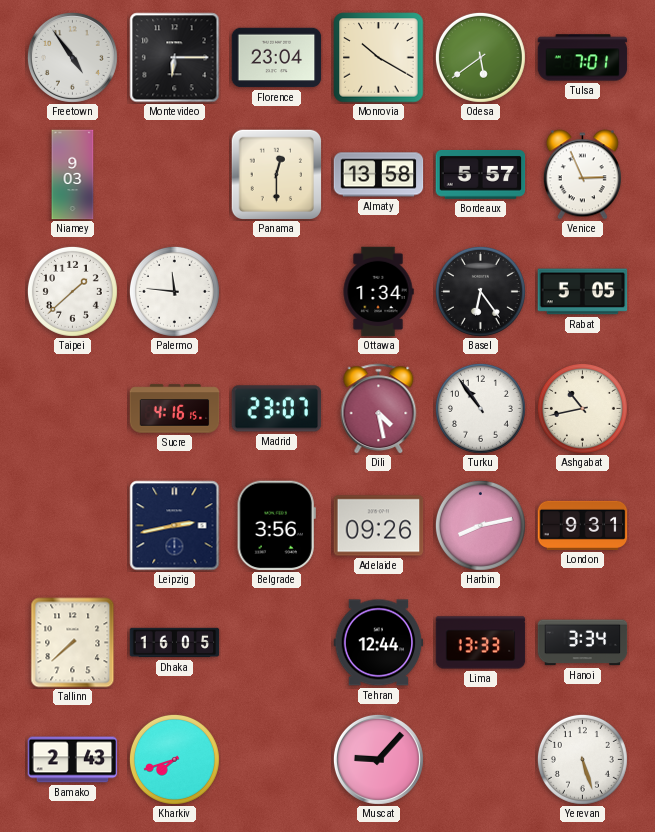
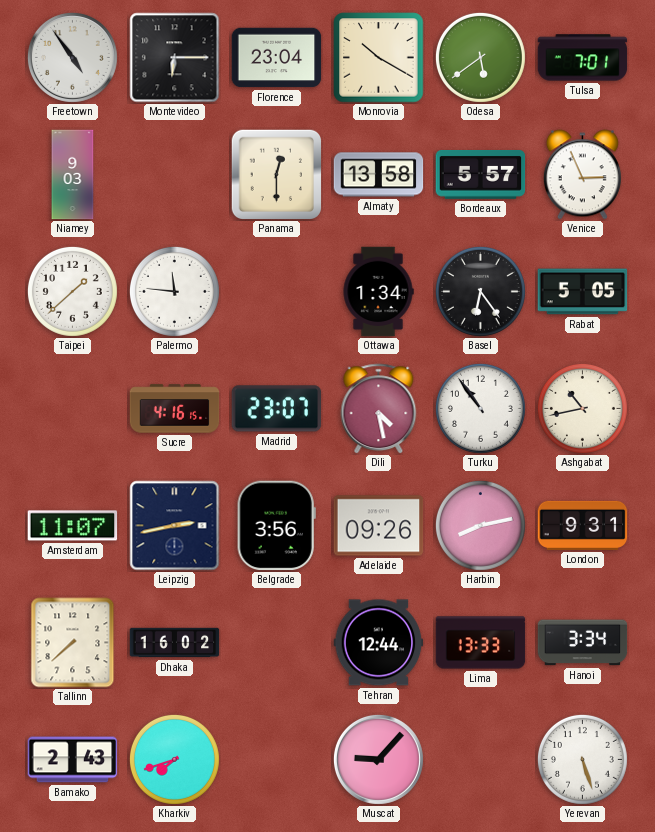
Amsterdam: none -> 11:07
Dhaka: 16:05 -> 16:02
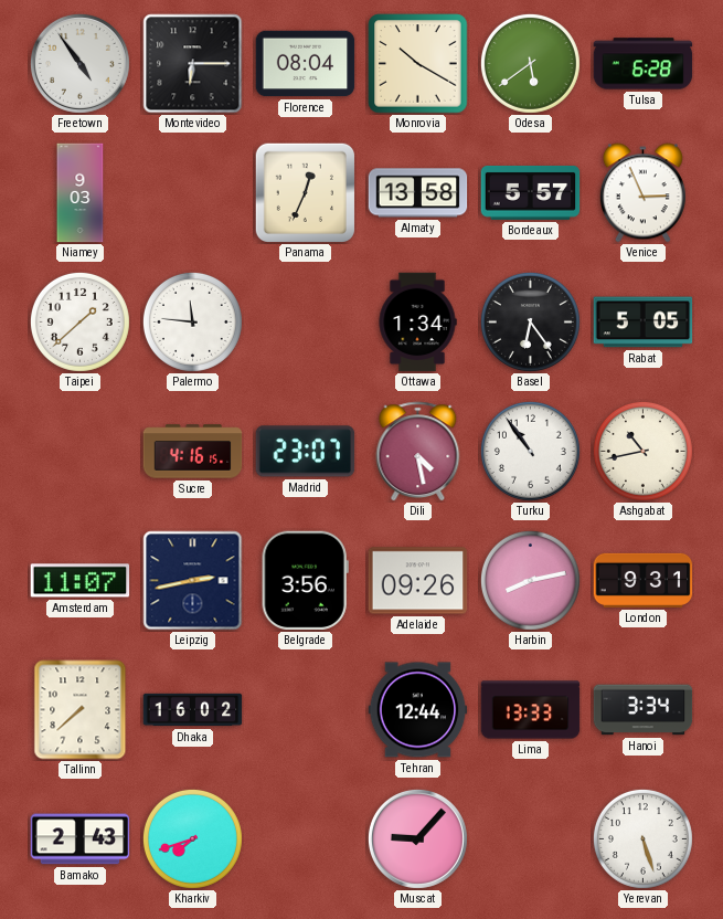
Florence: 23:04 -> 08:04
Tulsa: 7:01 -> 6:28
Panama: 12:30 -> 12:34
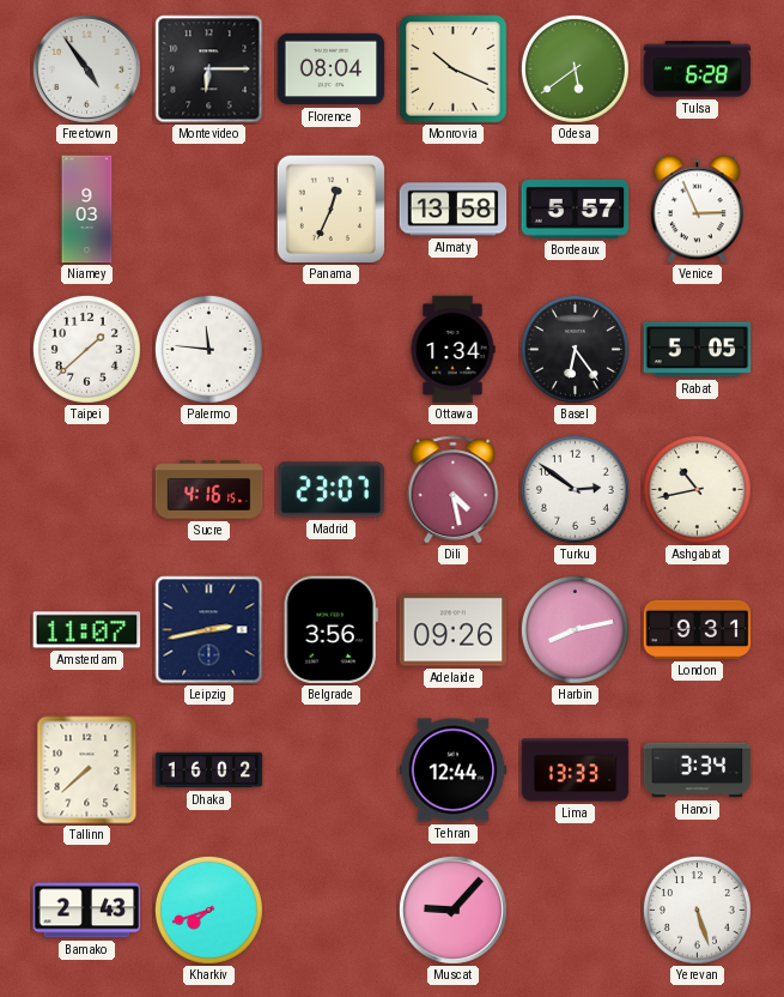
Monrovia: 10:20 -> 10:19
Turku: 10:54 -> 2:51
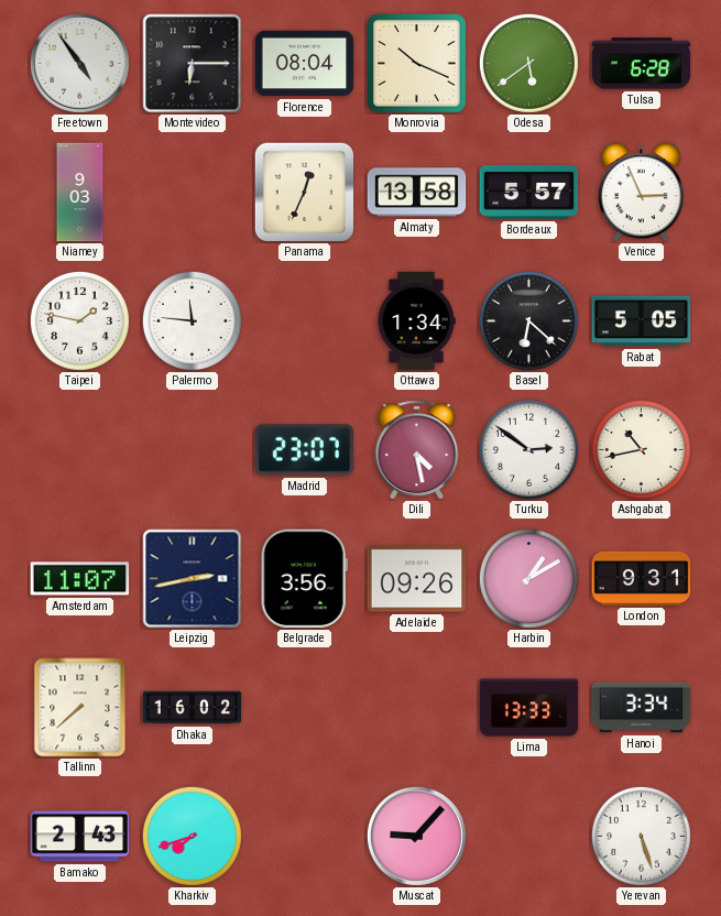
Taipei: 1:38 -> 1:47
Basel: 6:24 -> 6:22
Sucre: 4:16 -> none
Harbin: 8:13 -> 1:10
Tehran: 12:44 -> none
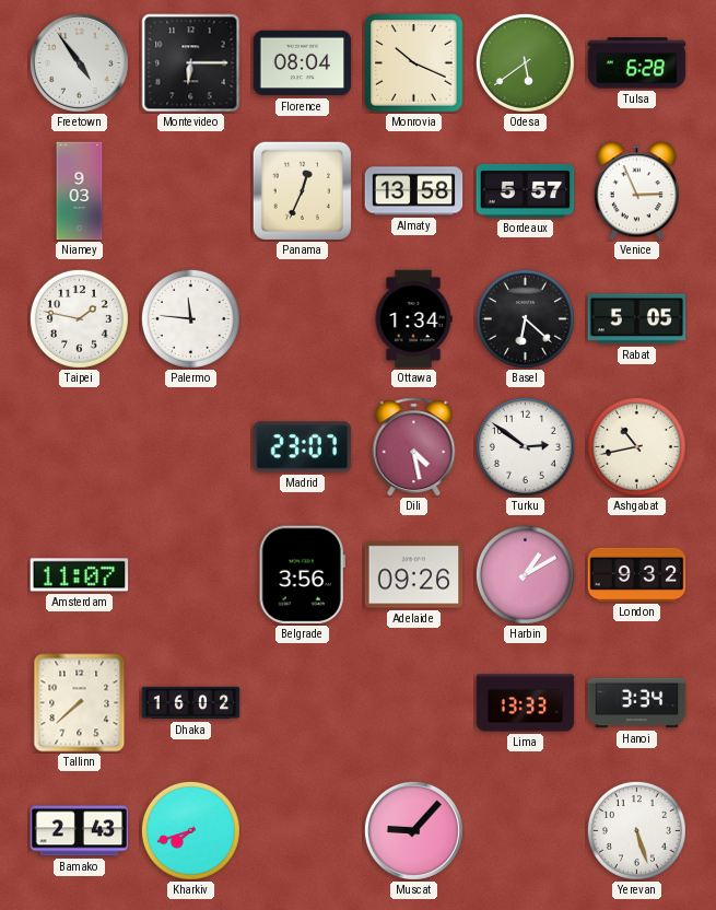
Leipzig: 2:43 -> none
London: 9:31 -> 9:32
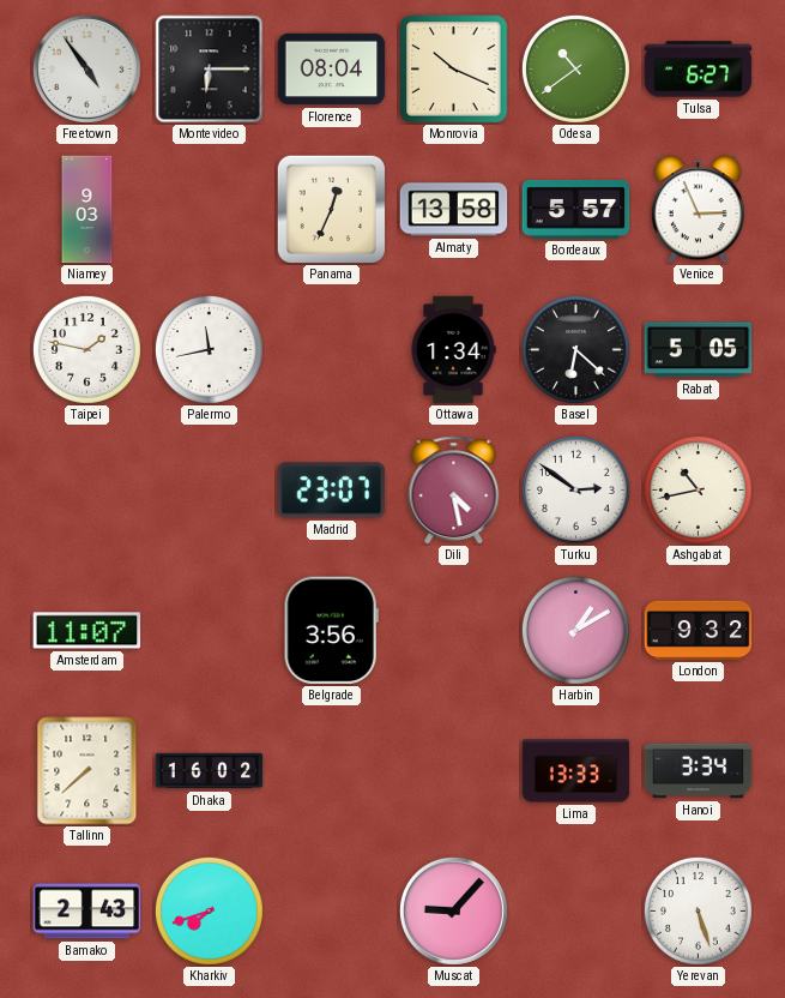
Odesa: 5:39 -> 10:39
Tulsa: 6:28 -> 6:27
Palermo: 11:46 -> 11:43
Adelaide: 09:26 -> none
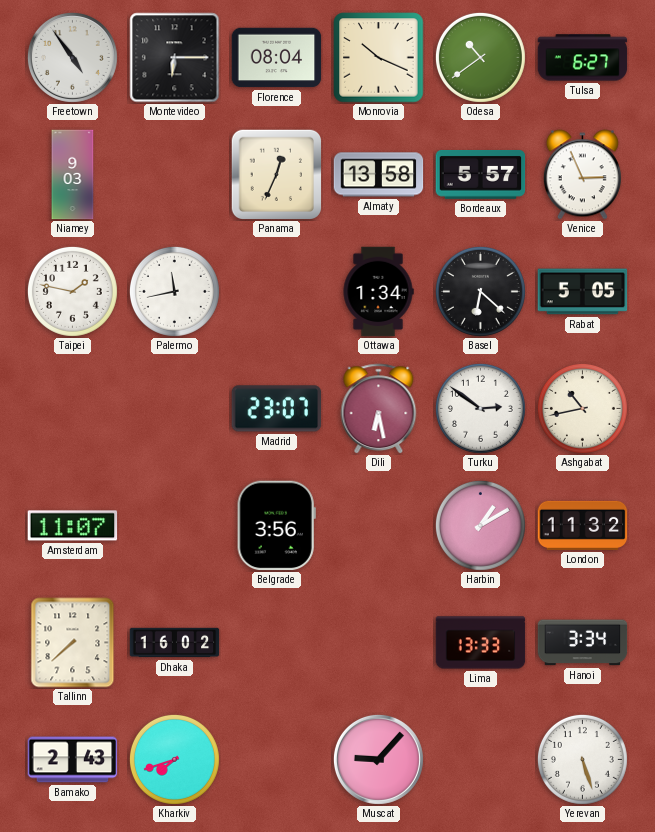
Dili: 4:28 -> 6:28
London: 9:32 -> 11:32
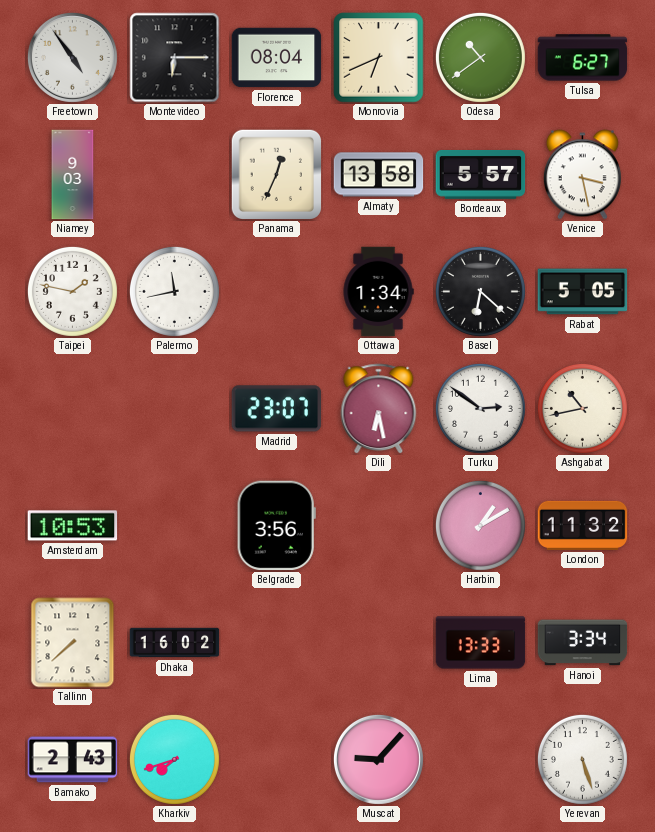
Monrovia: 10:19 -> 6:41
Venice: 2:56 -> 3:28
Amsterdam: 11:07 -> 10:53
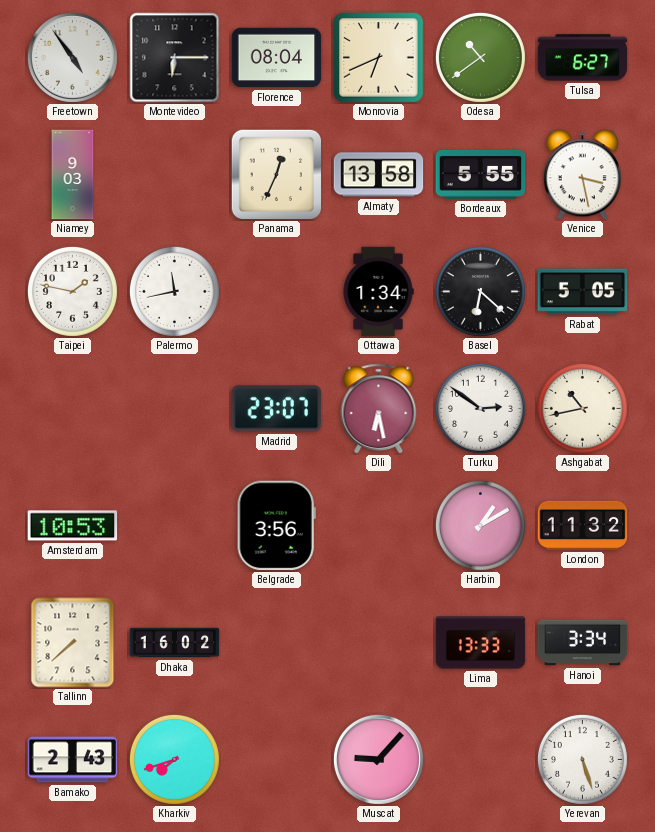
Bordeaux: 5:57 -> 5:55
